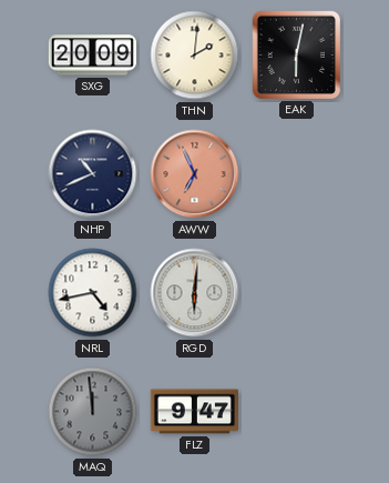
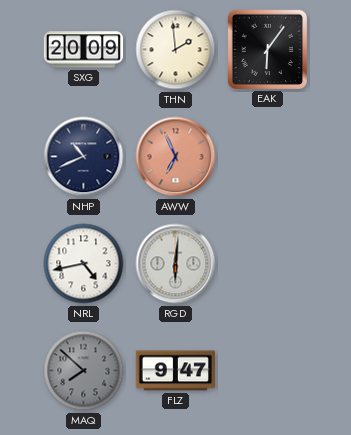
THN: 2:01 -> 1:59
EAK: 6:02 -> 6:06
MAQ: 11:59 -> 7:52
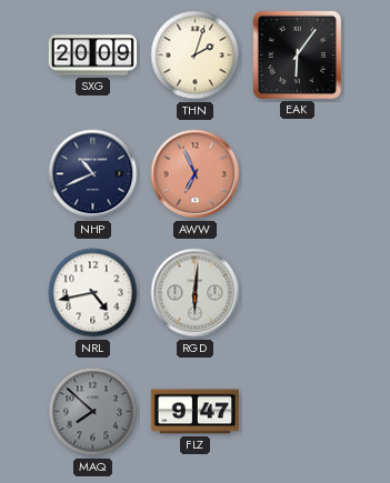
THN: 1:59 -> 2:03
